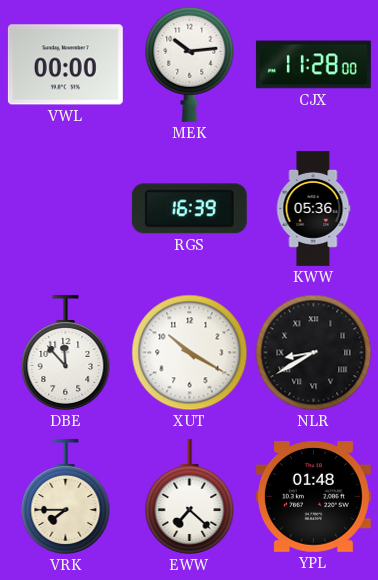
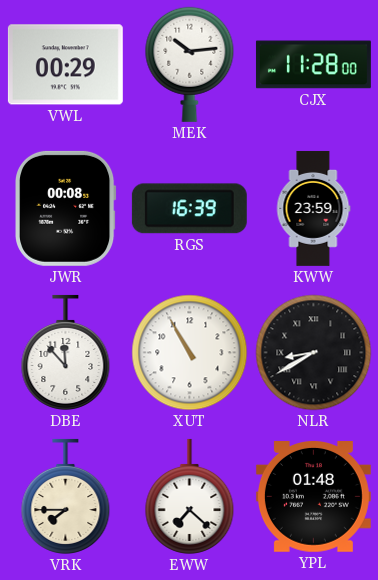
VWL: 00:00 -> 00:29
JWR: none -> 00:08
KWW: 05:36 -> 23:59
XUT: 10:20 -> 10:55
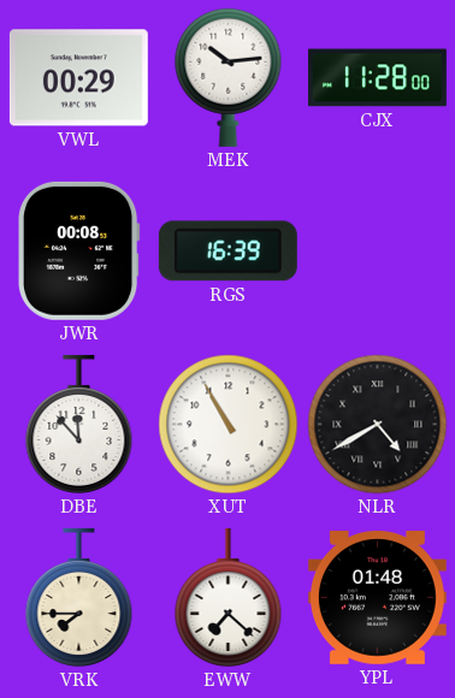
KWW: 23:59 -> none
NLR: 8:40 -> 4:40
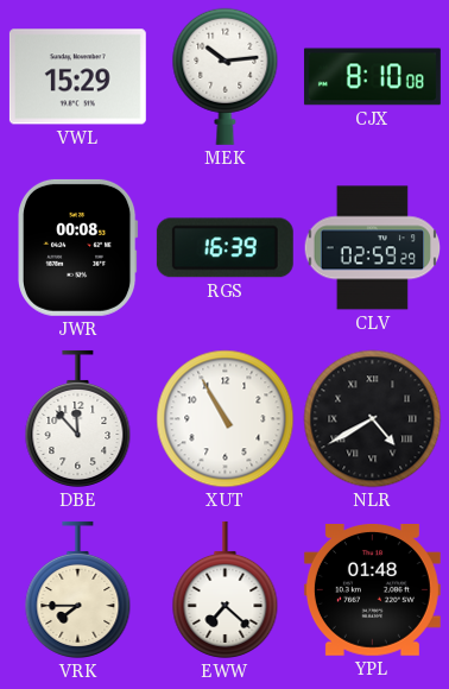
VWL: 00:29 -> 15:29
CJX: 11:28 -> 8:10
CLV: none -> 02:59
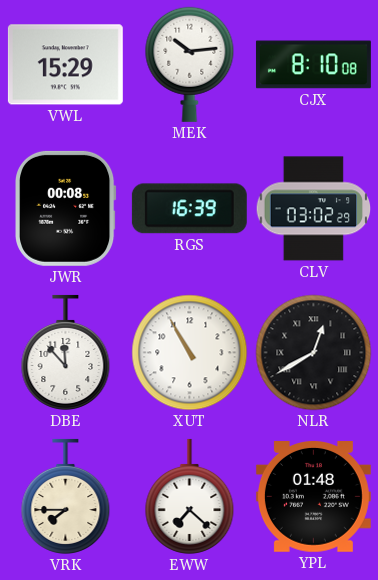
CLV: 02:59 -> 03:02
NLR: 4:40 -> 12:40
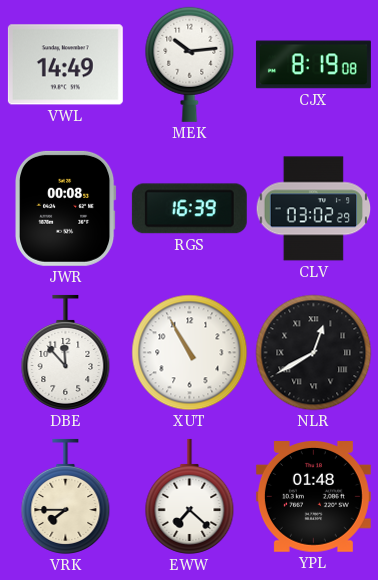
VWL: 15:29 -> 14:49
CJX: 8:10 -> 8:19
